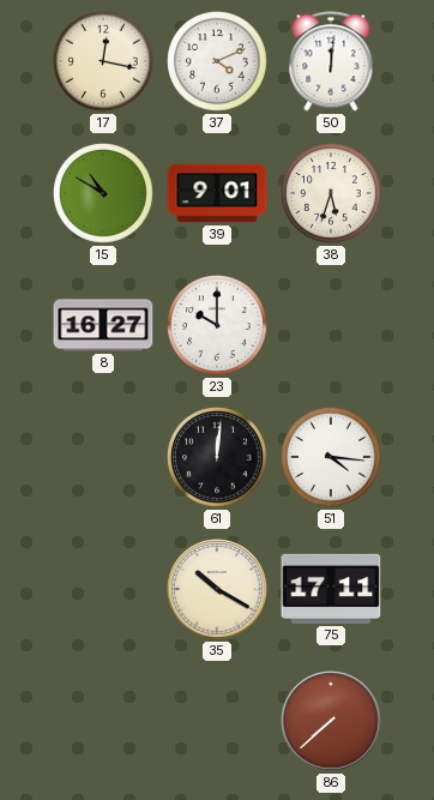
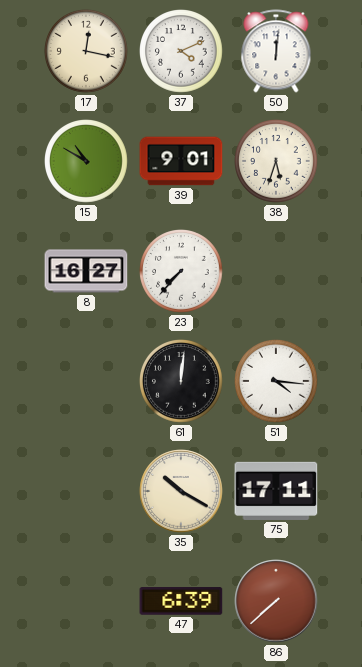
23: 10:00 -> 7:37
47: none -> 6:39
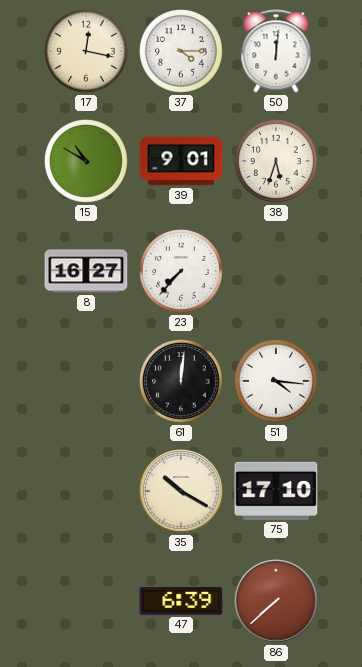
37: 4:11 -> 4:15
75: 17:11 -> 17:10
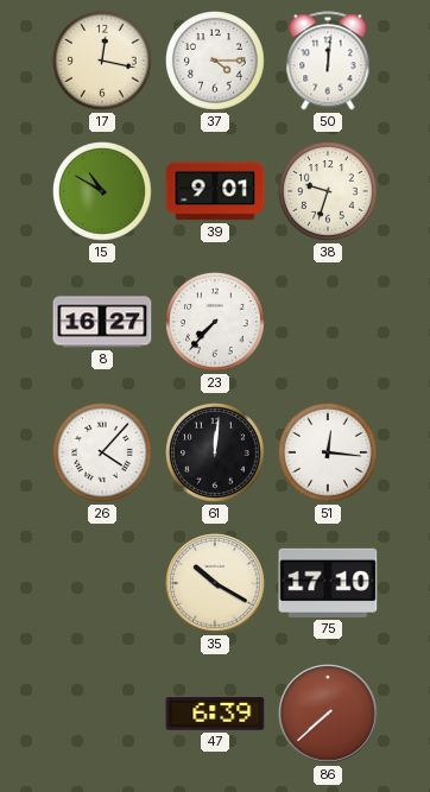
38: 5:33 -> 9:33
26: none -> 4:07
51: 4:16 -> 12:16
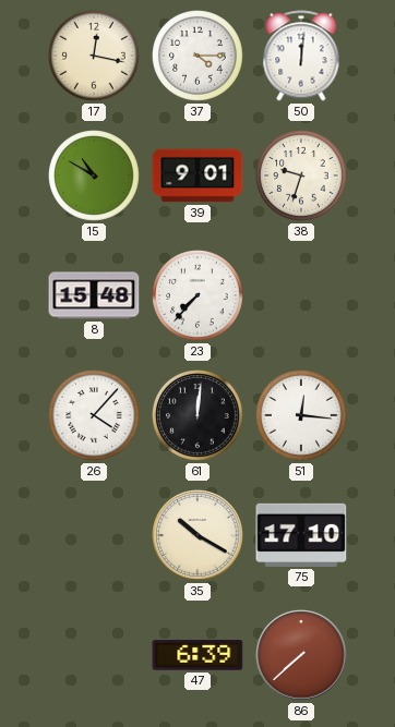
8: 16:27 -> 15:48
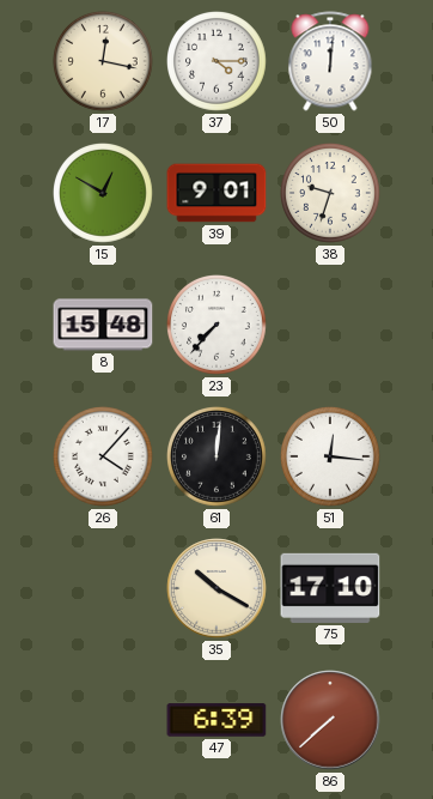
15: 10:50 -> 12:50
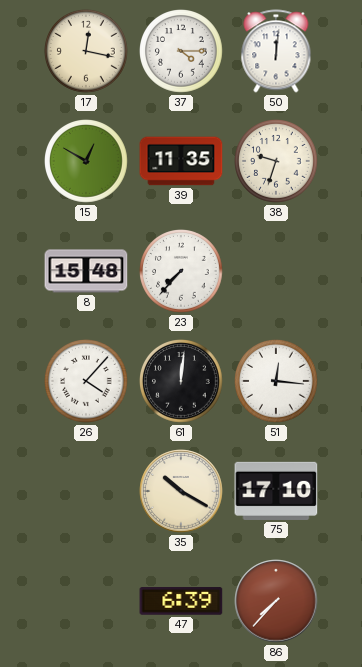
39: 9:01 -> 11:35
86: 7:38 -> 7:37
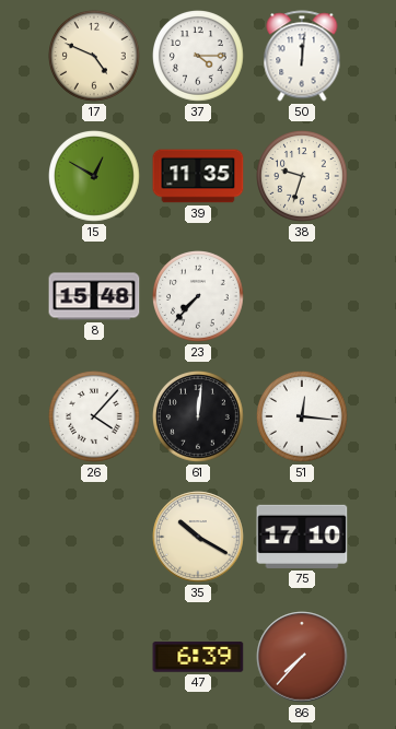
17: 12:17 -> 4:49
